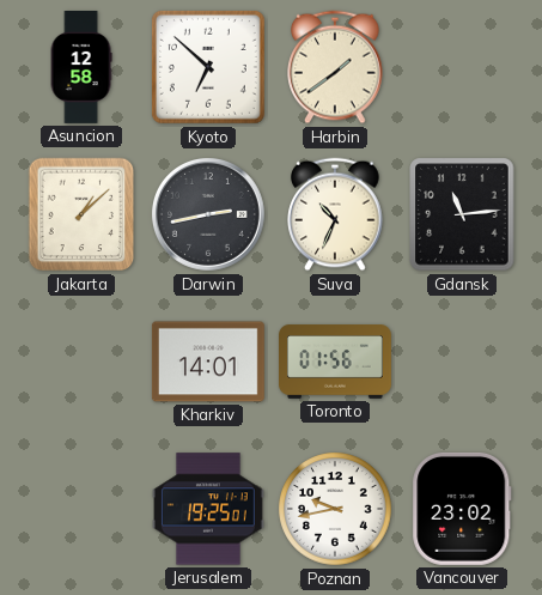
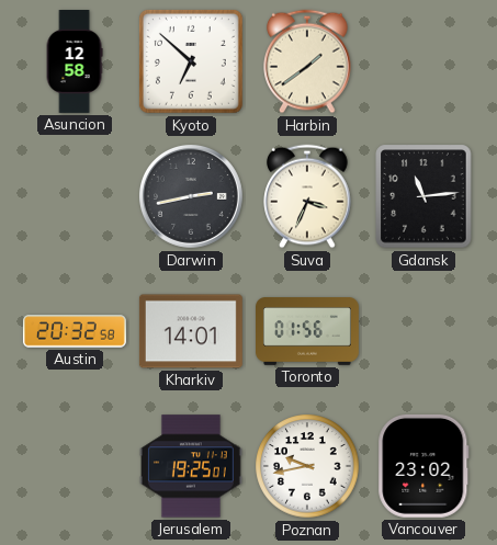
Jakarta: 1:08 -> none
Suva: 10:34 -> 3:34
Austin: none -> 20:32
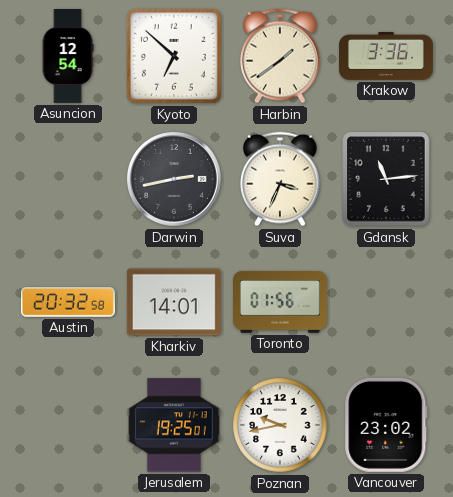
Asuncion: 12:58 -> 12:54
Krakow: none -> 3:36
